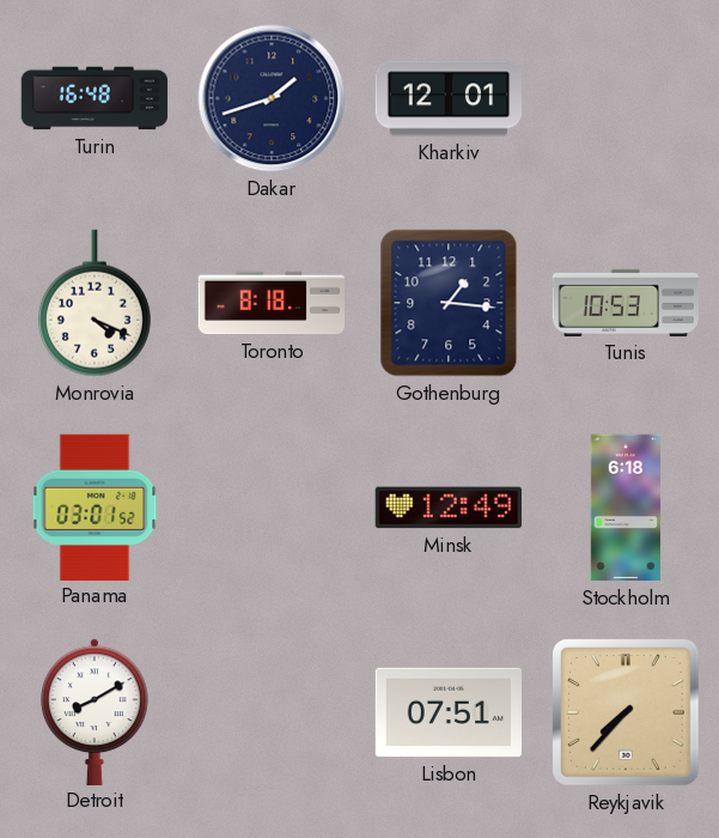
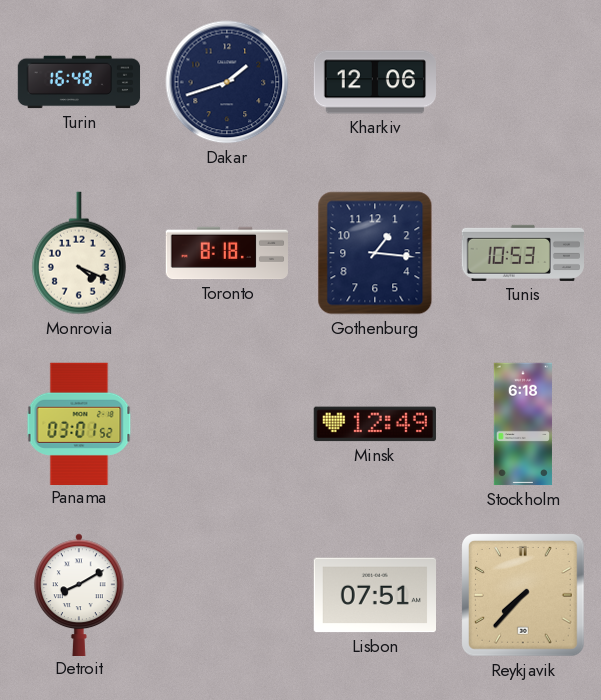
Kharkiv: 12:01 -> 12:06
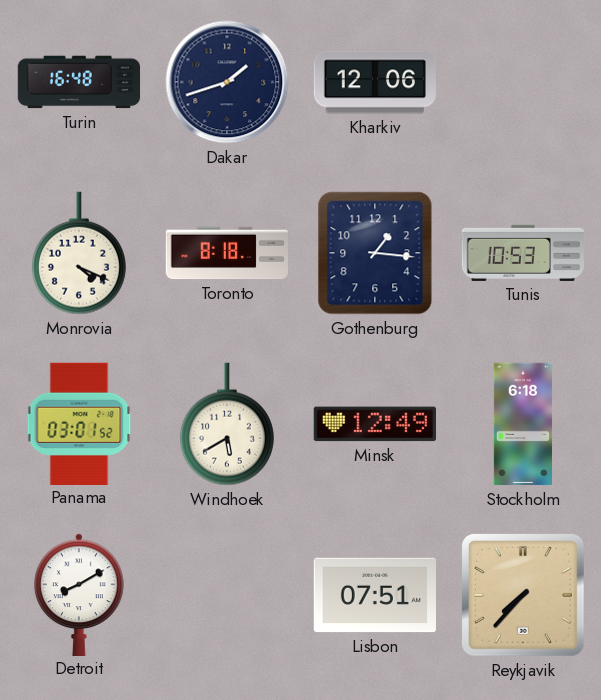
Windhoek: none -> 5:40
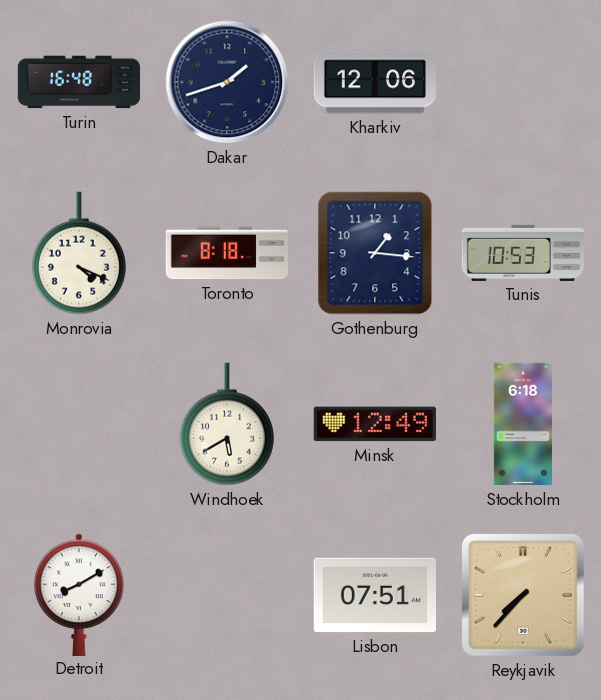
Panama: 03:01 -> none
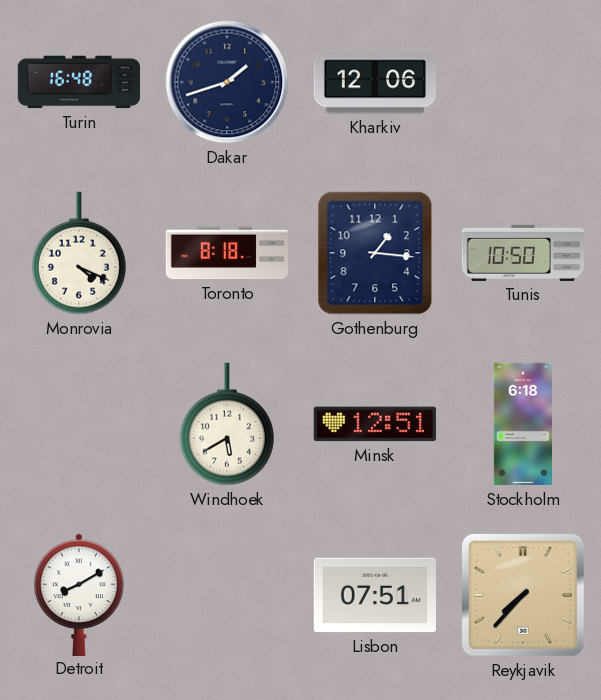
Tunis: 10:53 -> 10:50
Minsk: 12:49 -> 12:51
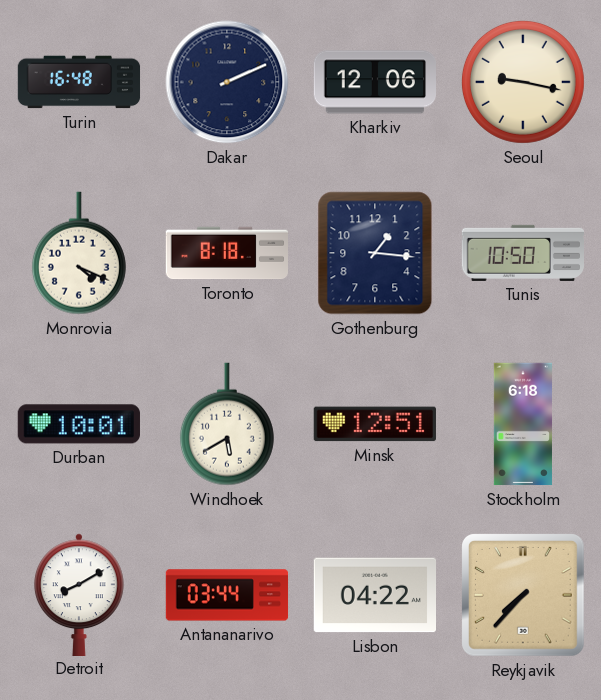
Dakar: 1:42 -> 2:11
Seoul: none -> 9:17
Durban: none -> 10:01
Antananarivo: none -> 03:44
Lisbon: 07:51 -> 04:22
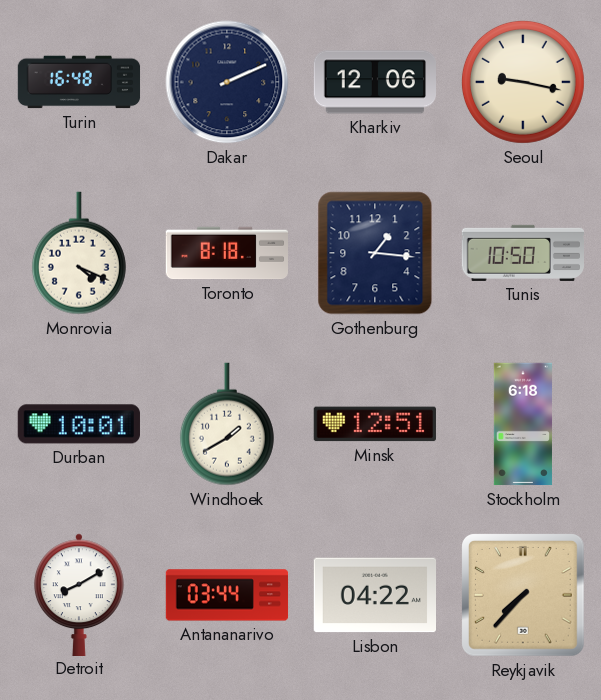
Windhoek: 5:40 -> 1:40
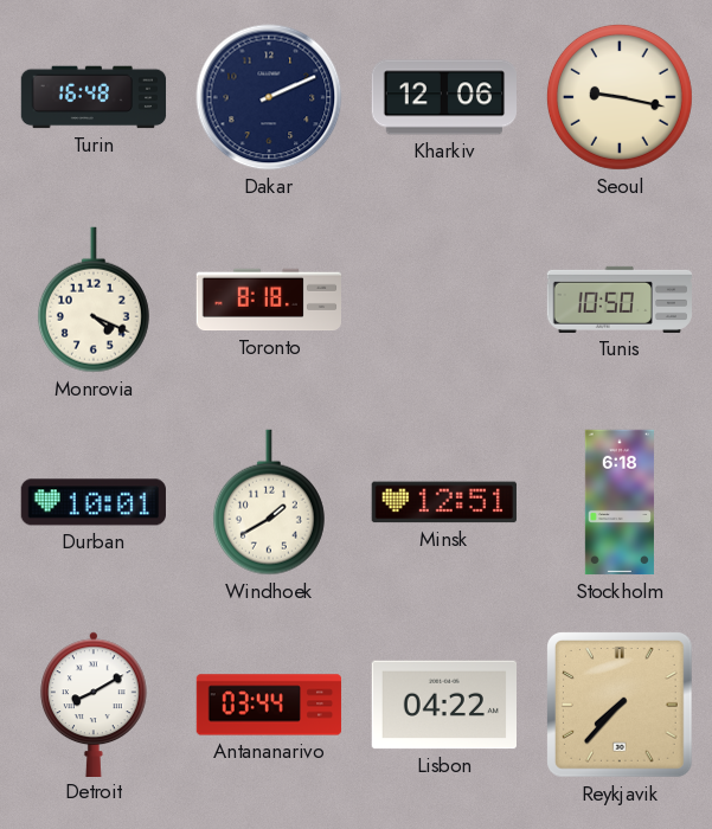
Gothenburg: 1:16 -> none
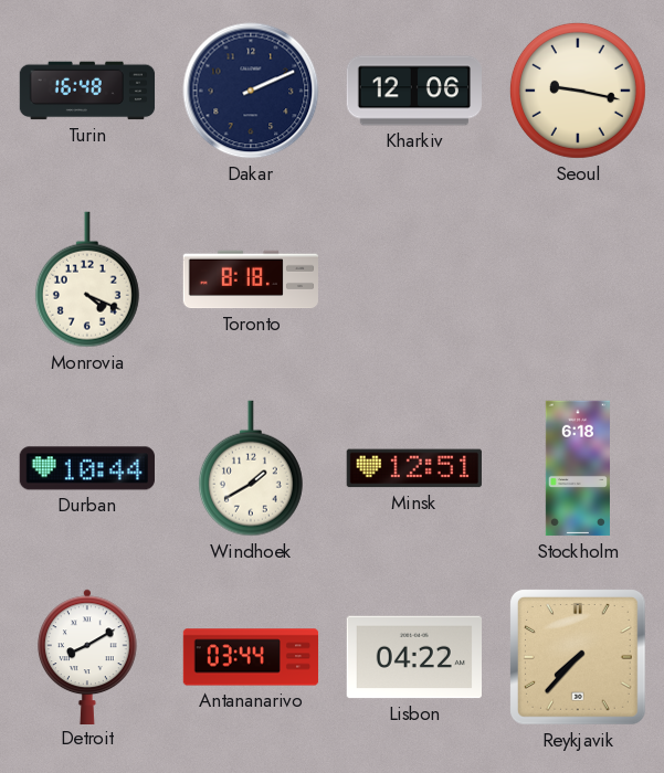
Tunis: 10:50 -> none
Durban: 10:01 -> 10:44
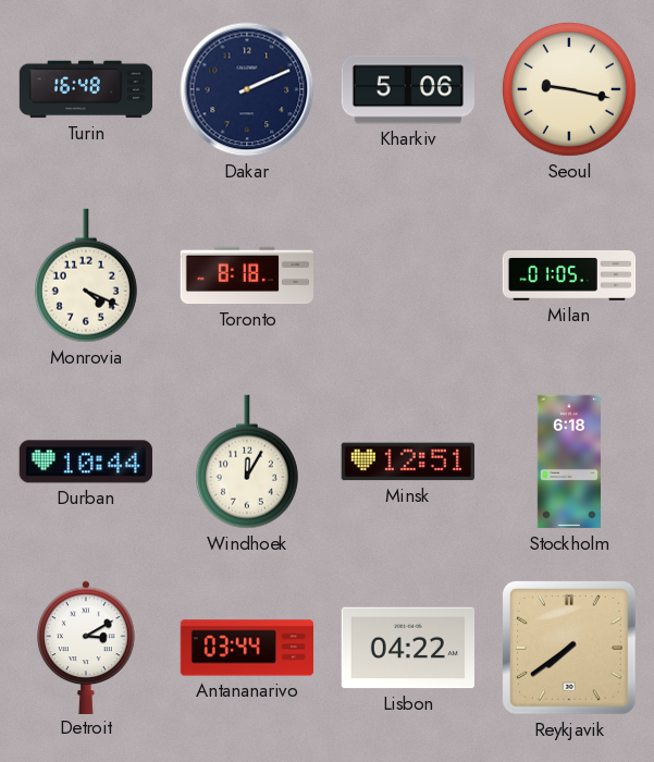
Kharkiv: 12:06 -> 5:06
Milan: none -> 01:05
Windhoek: 1:40 -> 12:05
Detroit: 8:10 -> 3:10
Reykjavik: 7:37 -> 7:39
